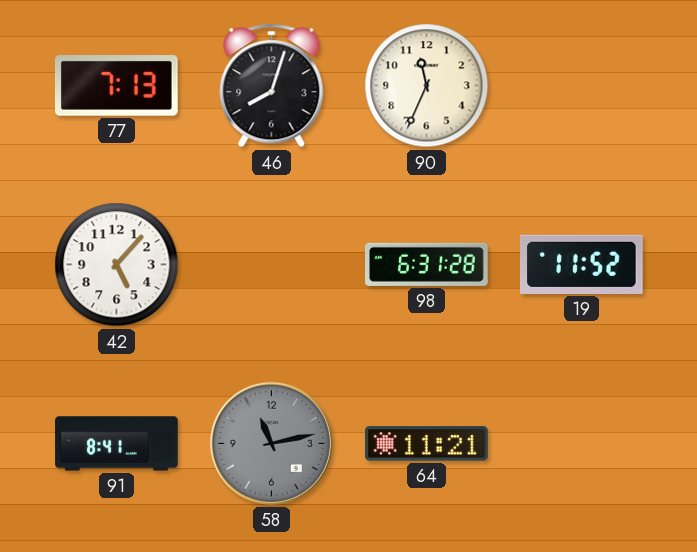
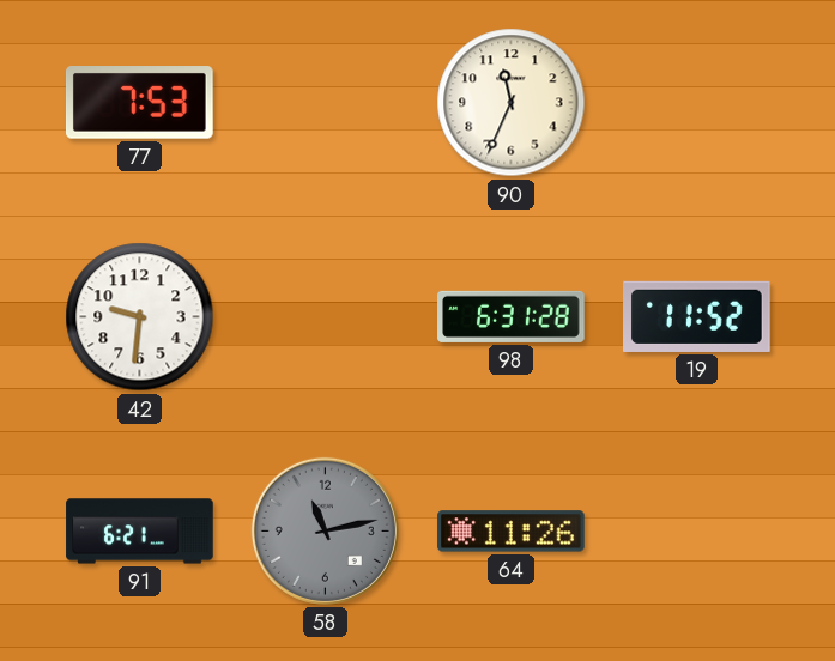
77: 7:13 -> 7:53
46: 8:03 -> none
42: 5:07 -> 9:31
91: 8:41 -> 6:21
64: 11:21 -> 11:26
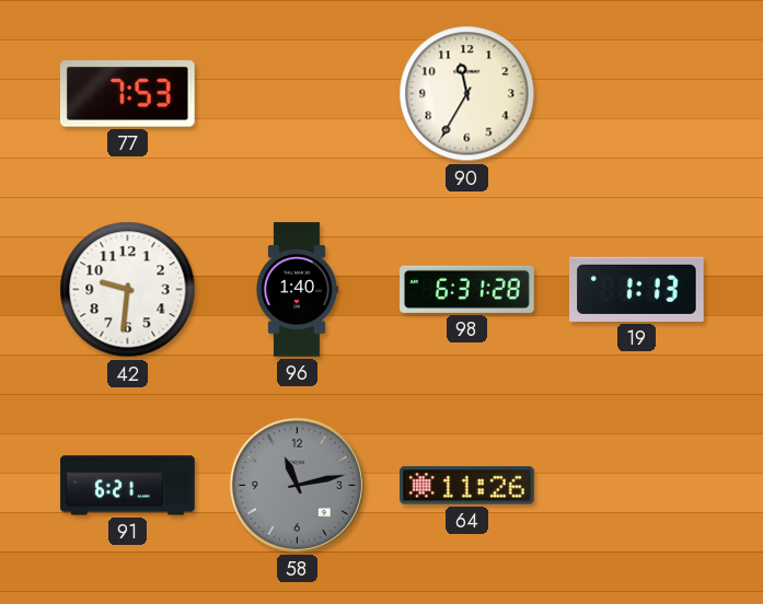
90: 11:34 -> 11:35
96: none -> 1:40
19: 11:52 -> 1:13
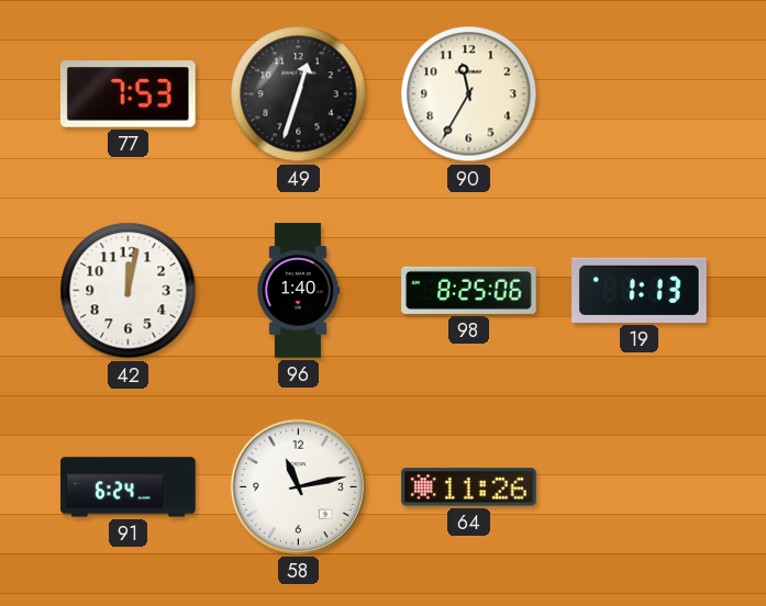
49: none -> 12:33
42: 9:31 -> 12:02
98: 6:31 -> 8:25
91: 6:21 -> 6:24
58 dial: grey -> white
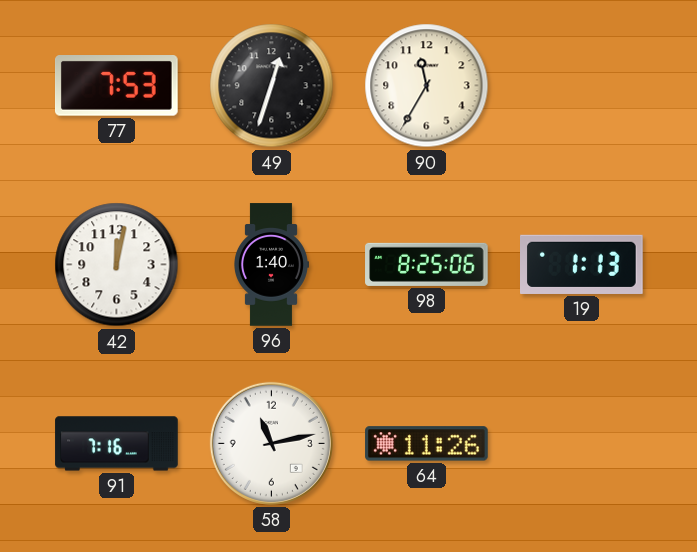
91: 6:24 -> 7:16
